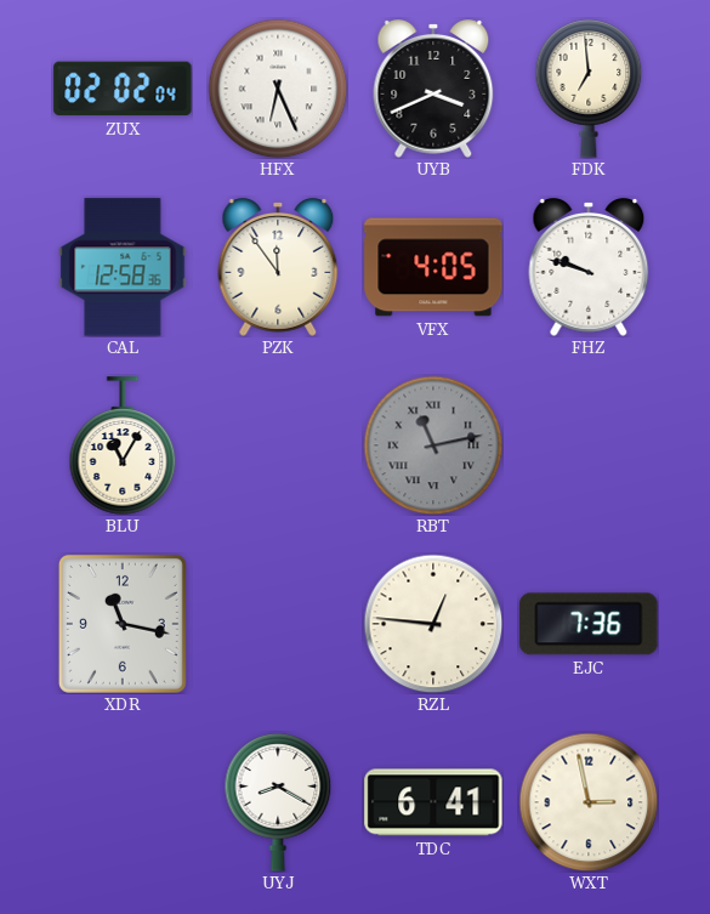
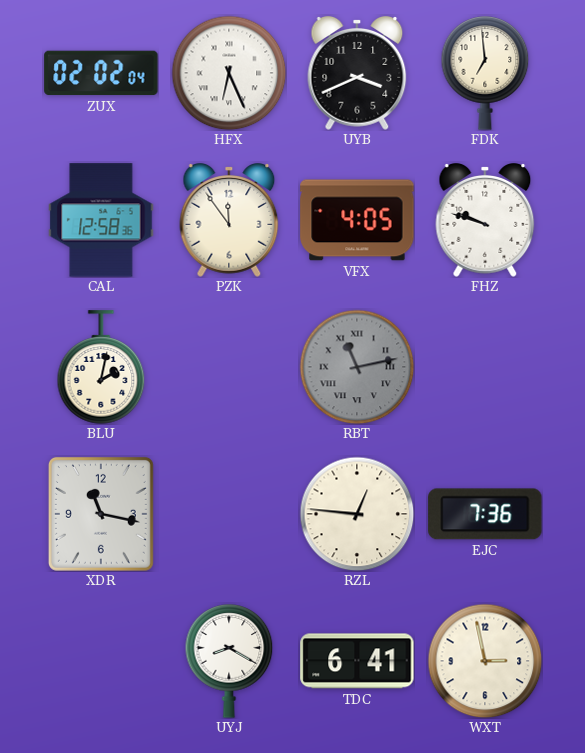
BLU: 11:05 -> 2:02
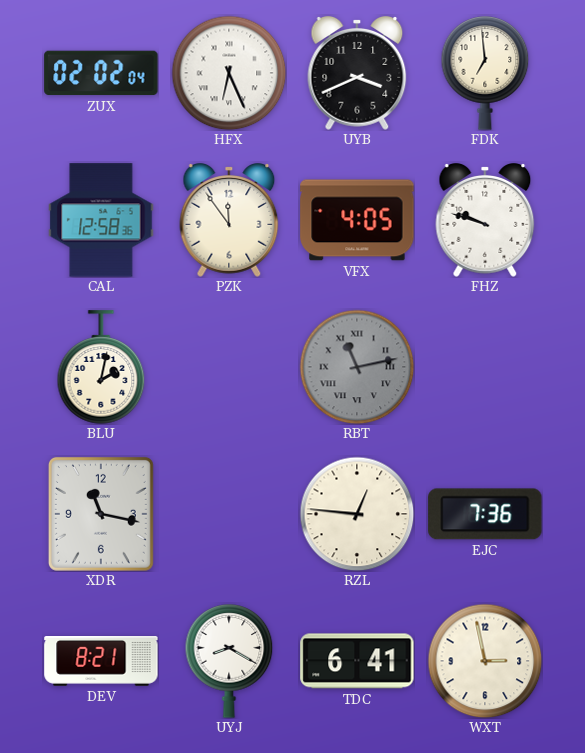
DEV: none -> 8:21
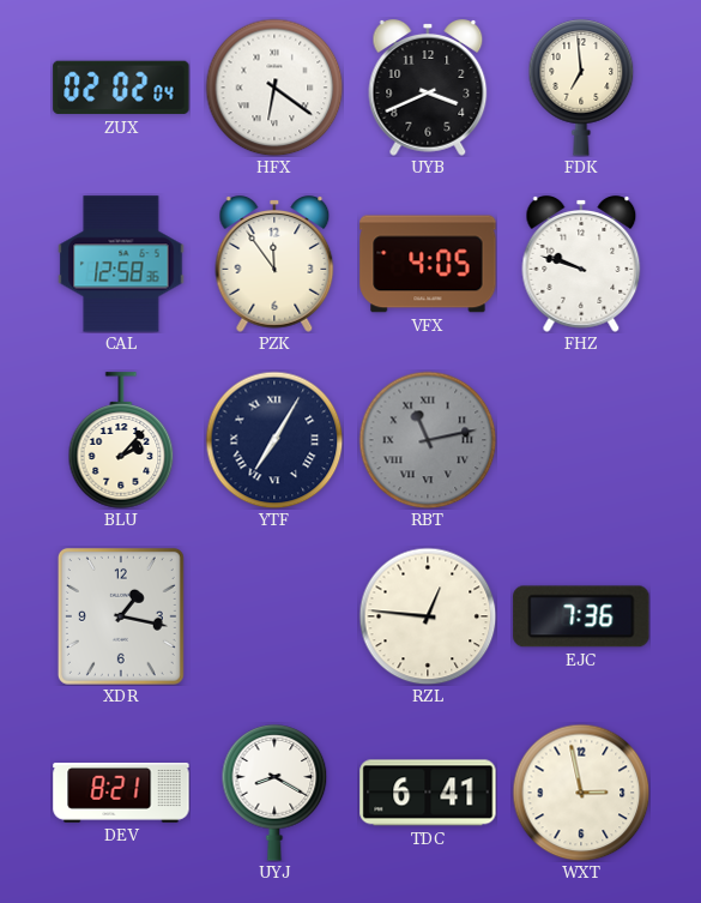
HFX: 6:26 -> 6:21
BLU: 2:02 -> 2:07
YTF: none -> 7:05
XDR: 11:17 -> 1:17
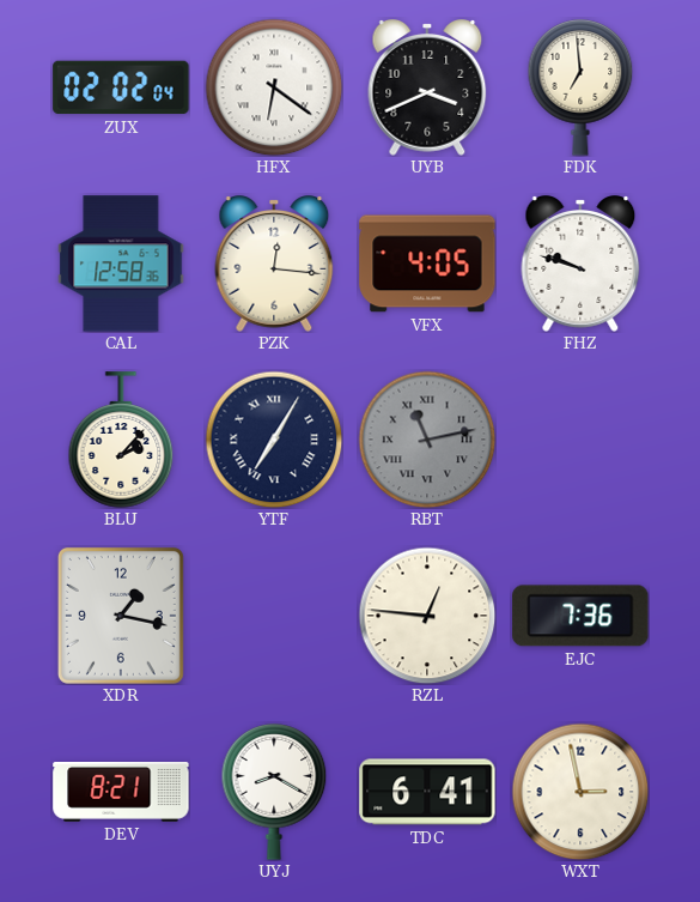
PZK: 11:54 -> 12:16
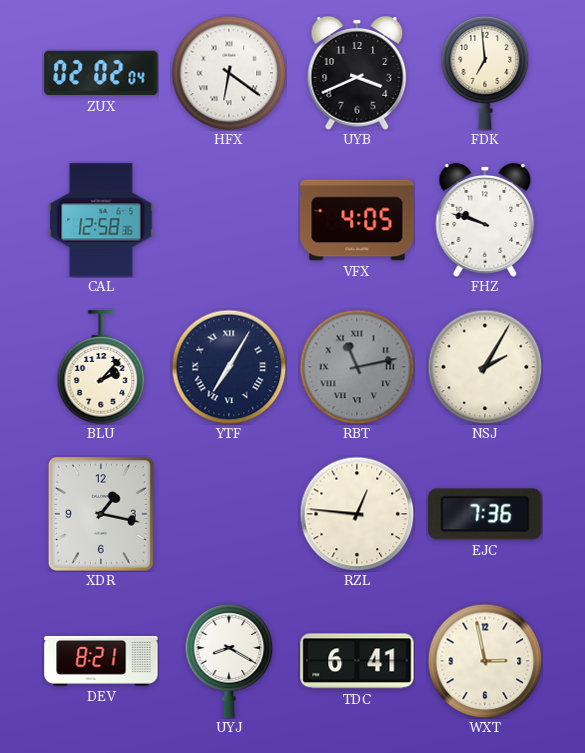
PZK: 12:16 -> none
NSJ: none -> 2:05
